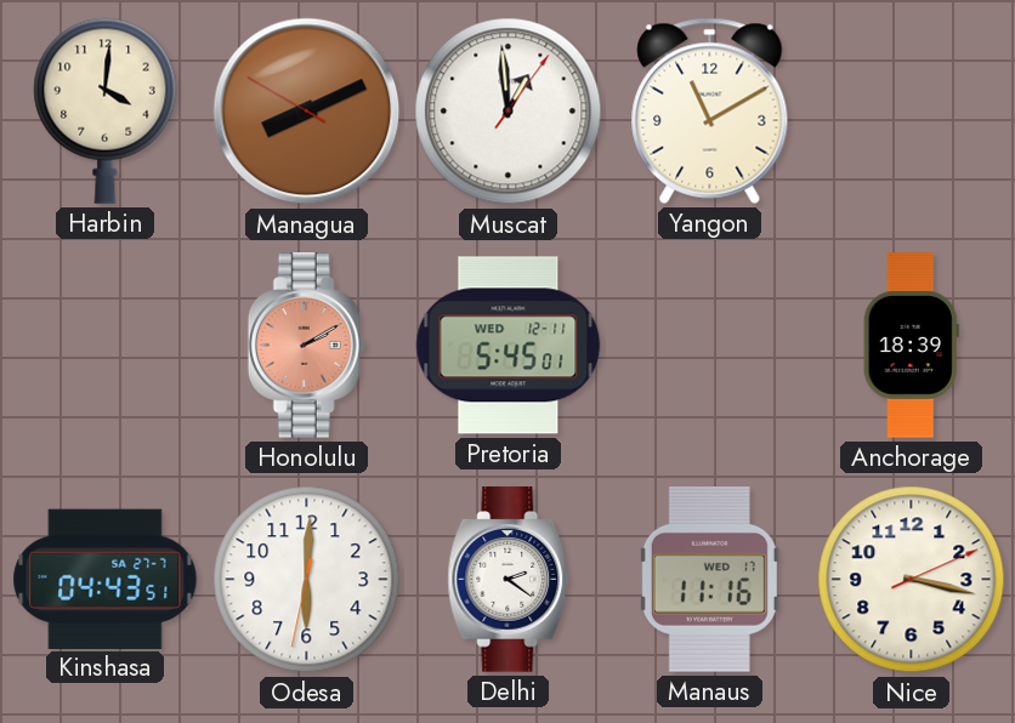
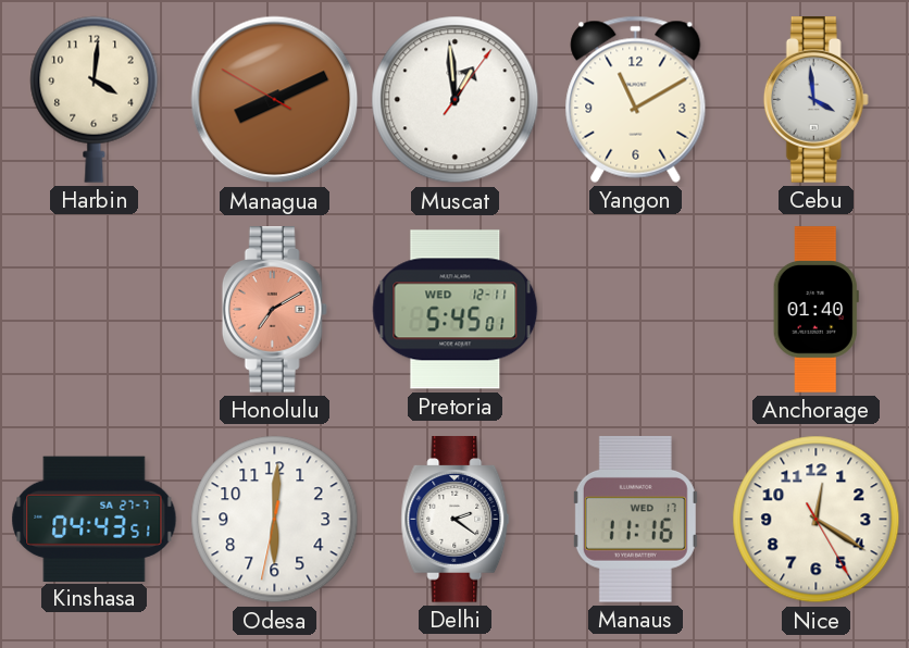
Cebu: none -> 3:59
Honolulu: 2:10 -> 7:10
Anchorage: 18:39 -> 01:40
Nice: 3:17 -> 12:20
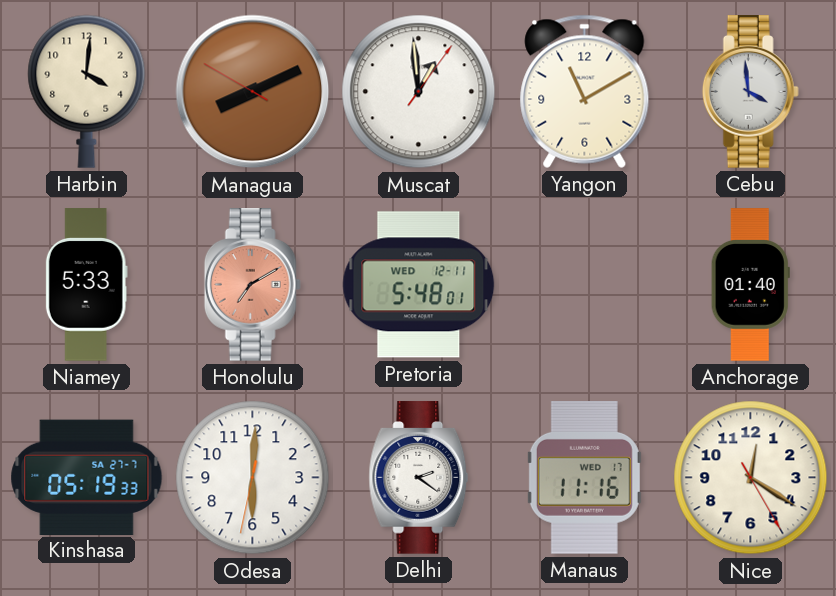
Niamey: none -> 5:33
Pretoria: 5:45 -> 5:48
Kinshasa: 04:43 -> 05:19
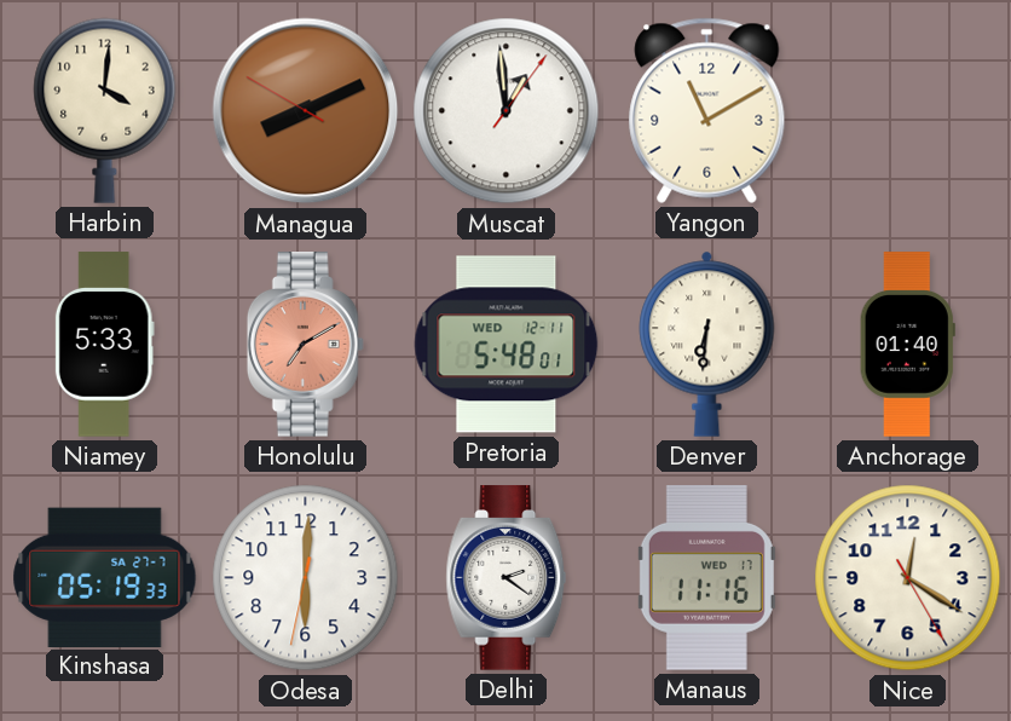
Cebu: 3:59 -> none
Denver: none -> 6:31
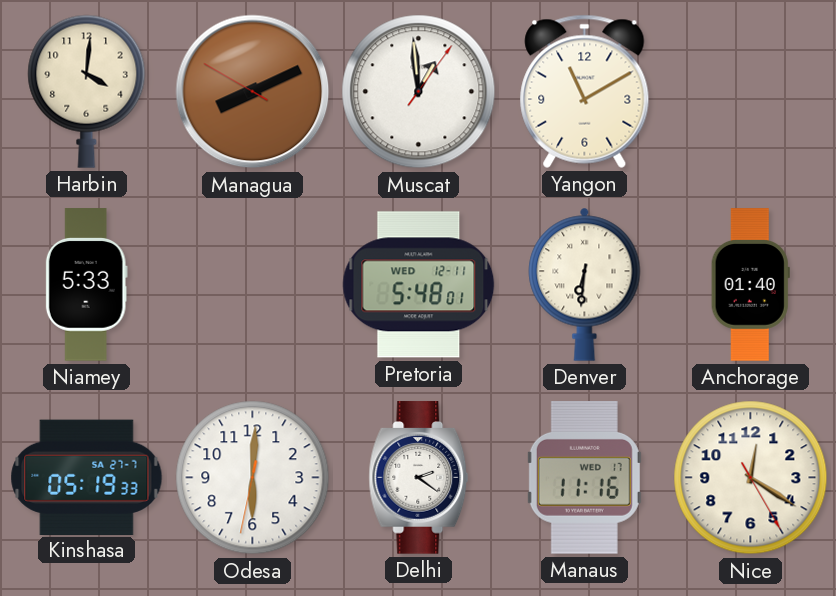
Honolulu: 7:10 -> none
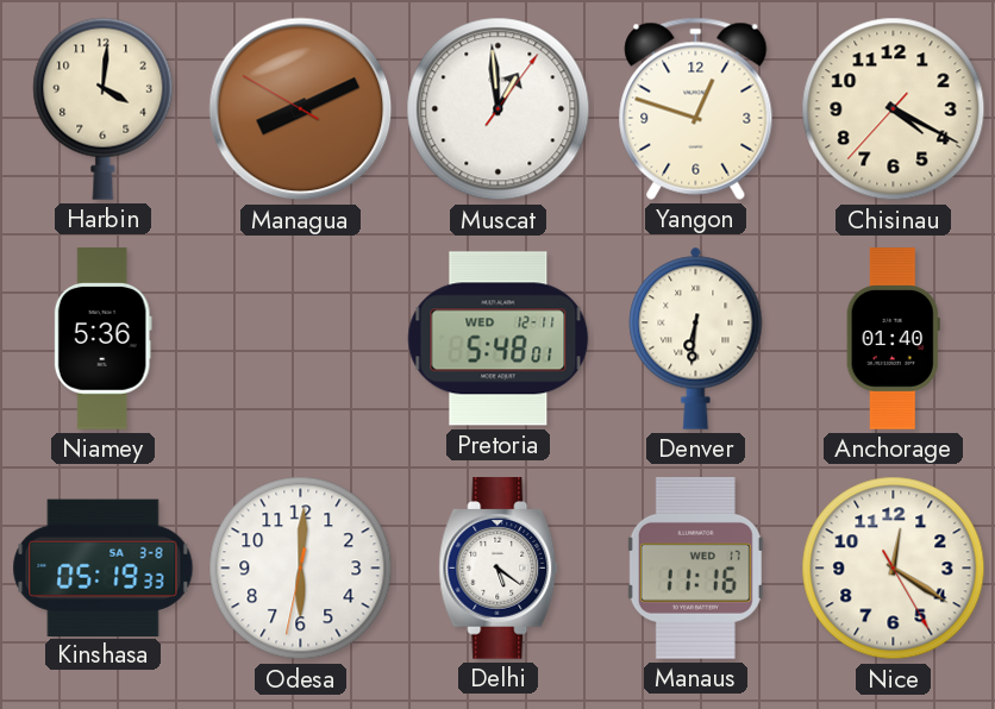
Yangon: 11:10 -> 12:48
Chisinau: none -> 4:19
Niamey: 5:33 -> 5:36
Kinshasa date: SA 27-7 -> SA 3-8
Delhi: 2:21 -> 5:21
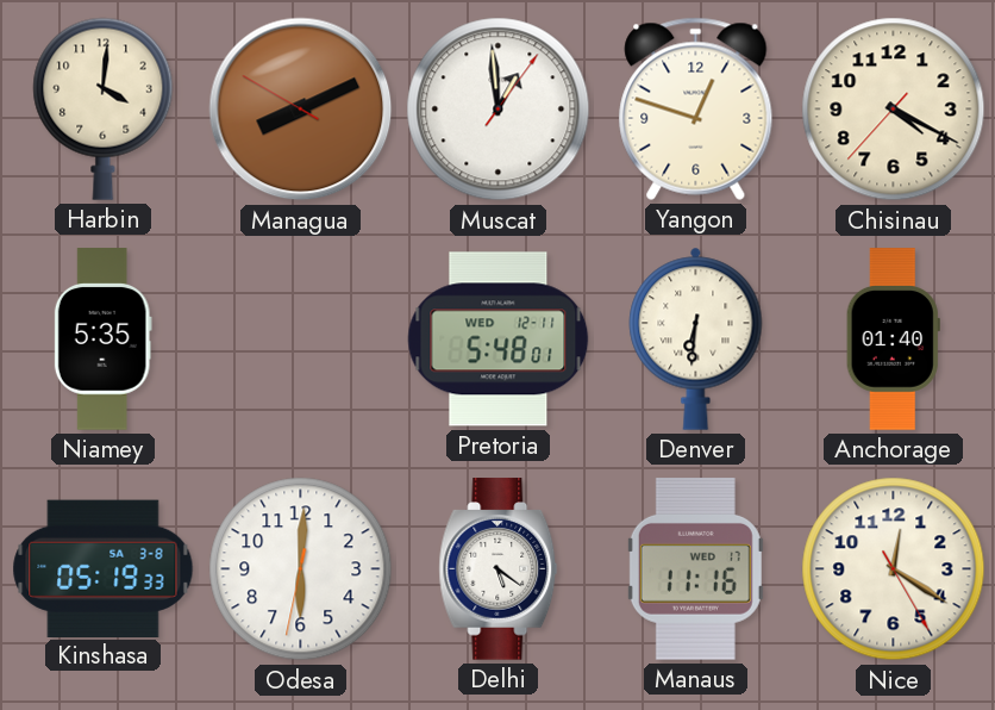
Niamey: 5:36 -> 5:35
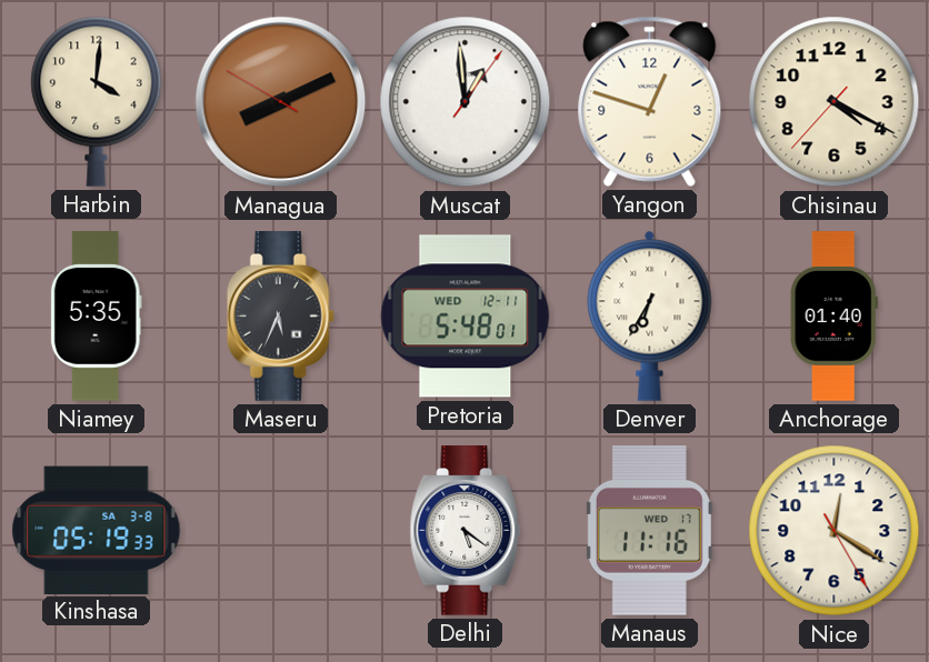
Maseru: none -> 5:34
Denver: 6:31 -> 6:35
Odesa: 6:00 -> none
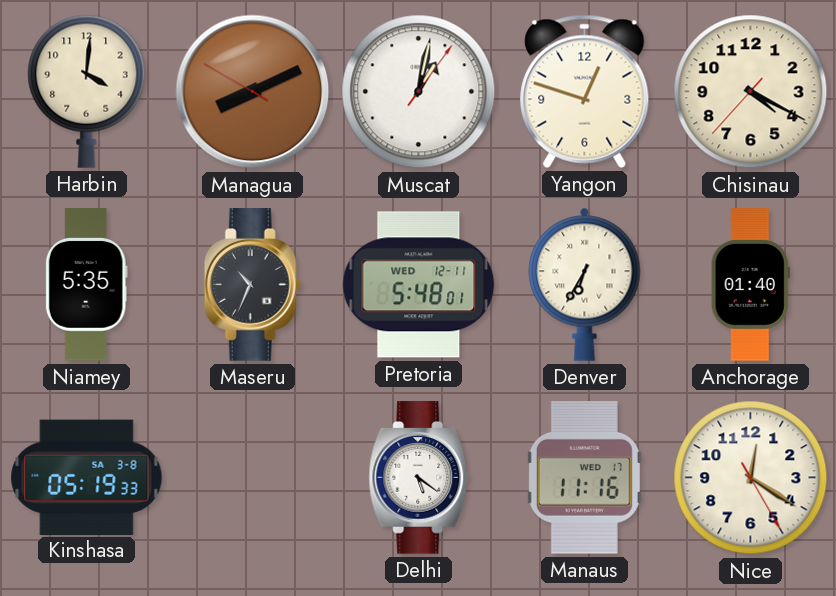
Muscat: 12:59 -> 1:02
Maseru: 5:34 -> 10:34
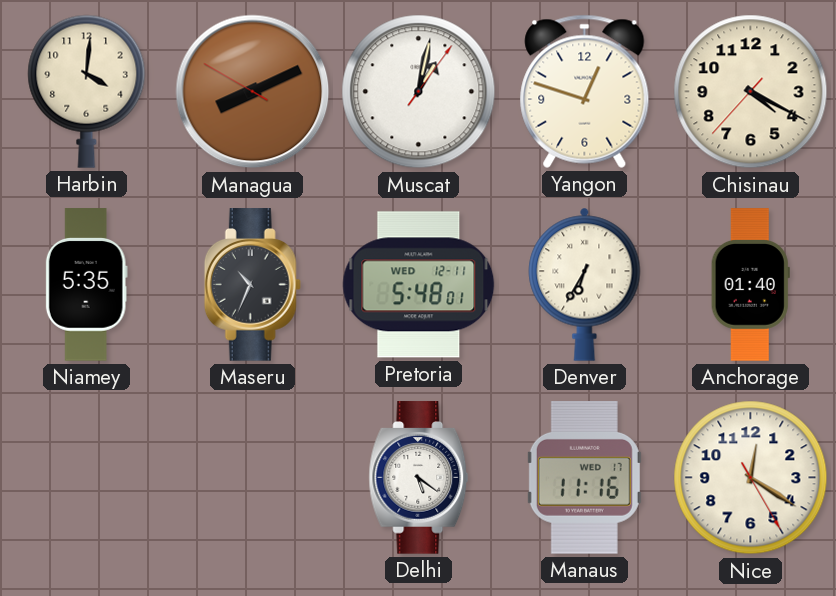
Kinshasa: 05:19 -> none
